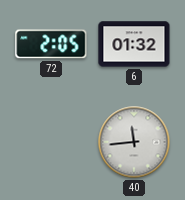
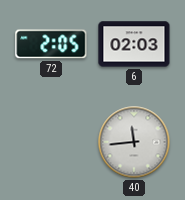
6: 01:32 -> 02:03
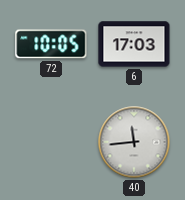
72: 2:05 -> 10:05
6: 02:03 -> 17:03
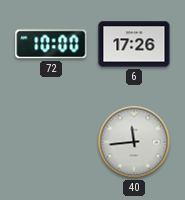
72: 10:05 -> 10:00
6: 17:03 -> 17:26
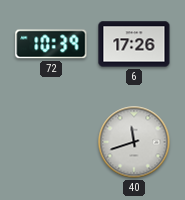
72: 10:00 -> 10:39
40: 11:44 -> 11:42
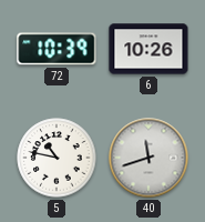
6: 17:26 -> 10:26
5: none -> 10:47
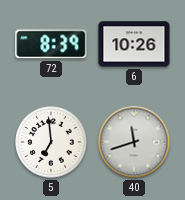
72: 10:39 -> 8:39
5: 10:47 -> 6:59
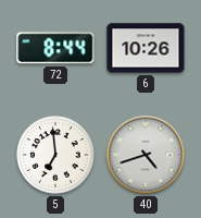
72: 8:39 -> 8:44
40: 11:42 -> 4:42
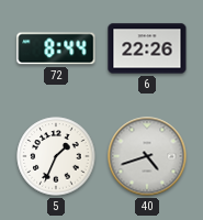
6: 10:26 -> 22:26
5: 6:59 -> 1:34
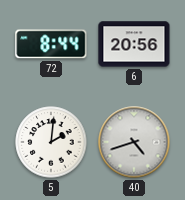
6: 22:26 -> 20:56
5: 1:34 -> 2:01
